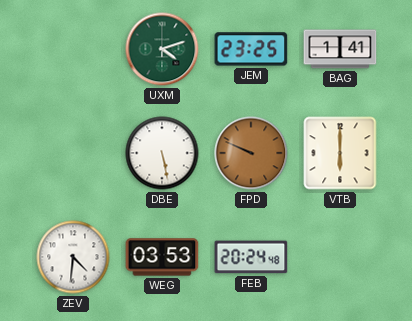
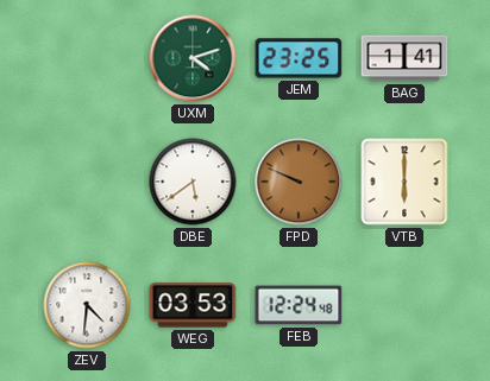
DBE: 5:28 -> 5:39
FEB: 20:24 -> 12:24
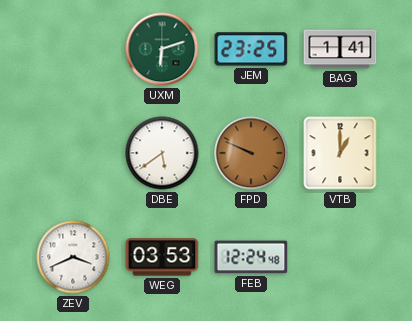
UXM: 4:12 -> 6:12
VTB: 6:00 -> 1:00
ZEV: 4:31 -> 3:41
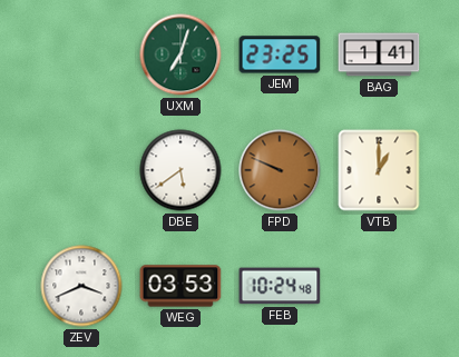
UXM: 6:12 -> 7:03
FEB: 12:24 -> 10:24
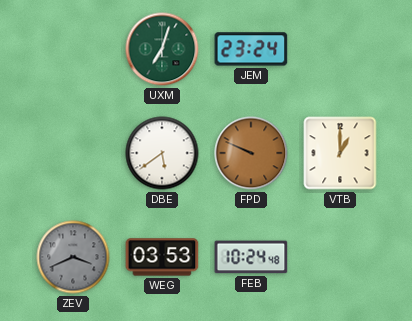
JEM: 23:25 -> 23:24
BAG: 1:41 -> none
ZEV dial: white -> grey
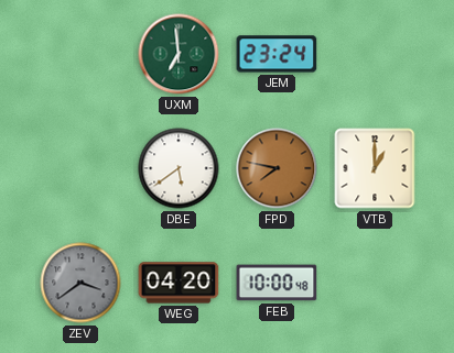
UXM: 7:03 -> 6:59
FPD: 9:49 -> 7:47
ZEV: 3:41 -> 3:39
WEG: 03:53 -> 04:20
FEB: 10:24 -> 10:00
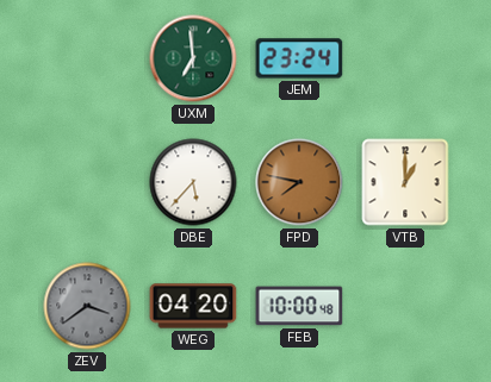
DBE: 5:39 -> 5:37
